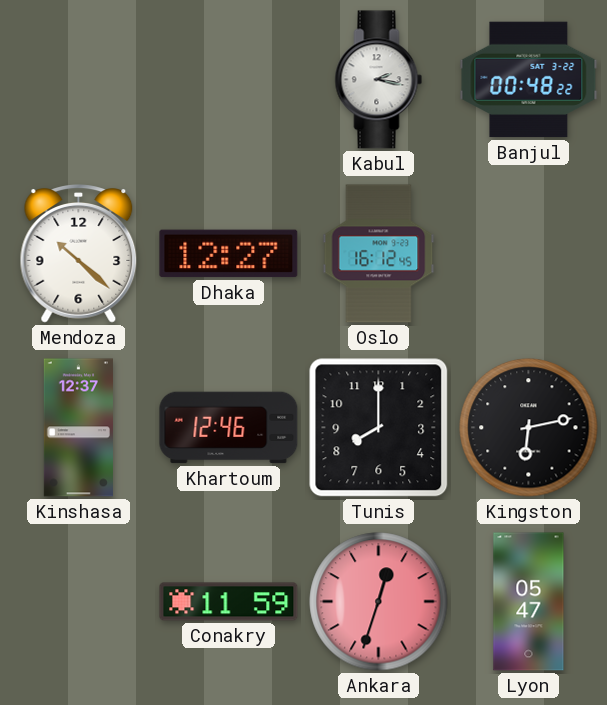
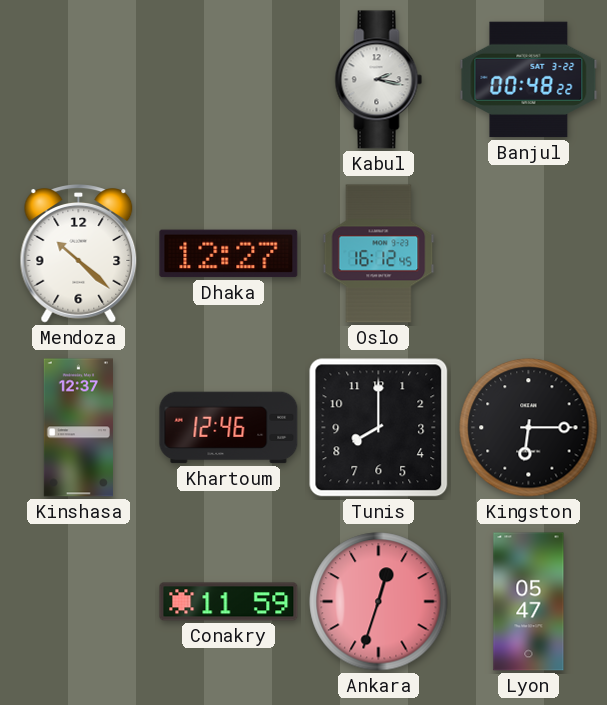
Kingston: 6:13 -> 6:15
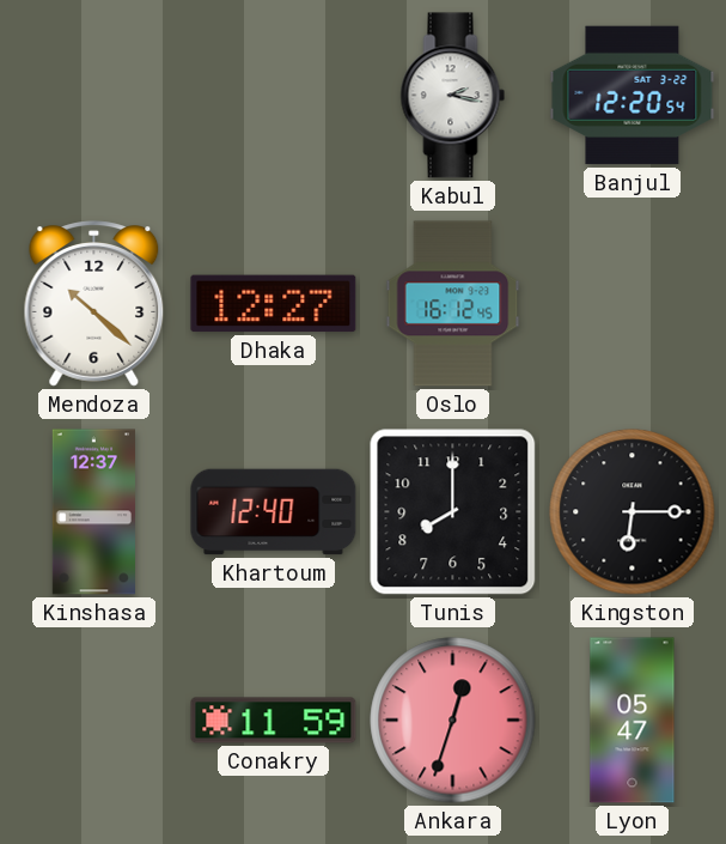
Banjul: 00:48 -> 12:20
Khartoum: 12:46 -> 12:40
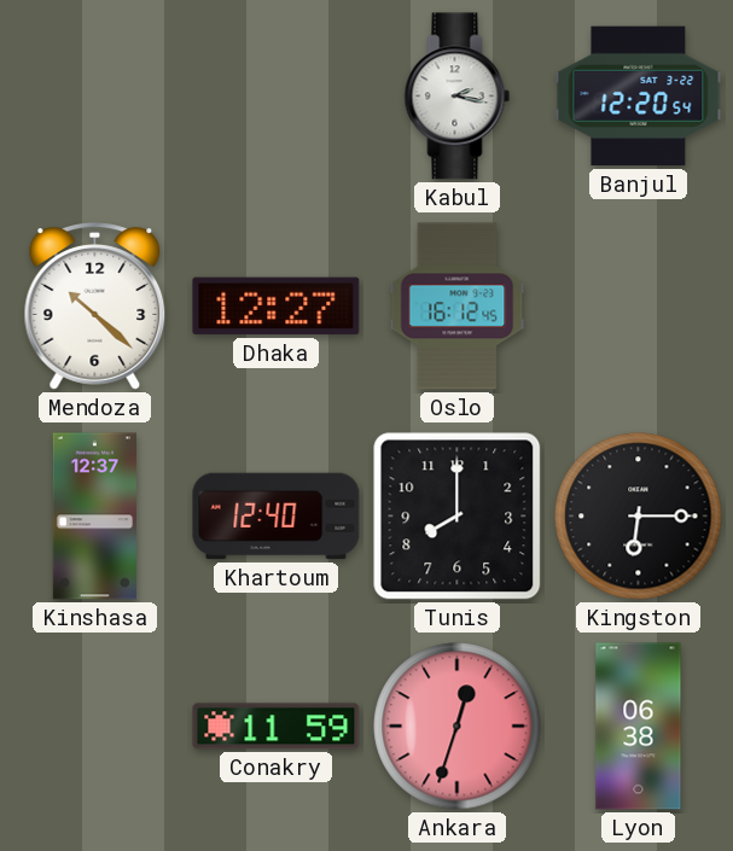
Lyon: 05:47 -> 06:38
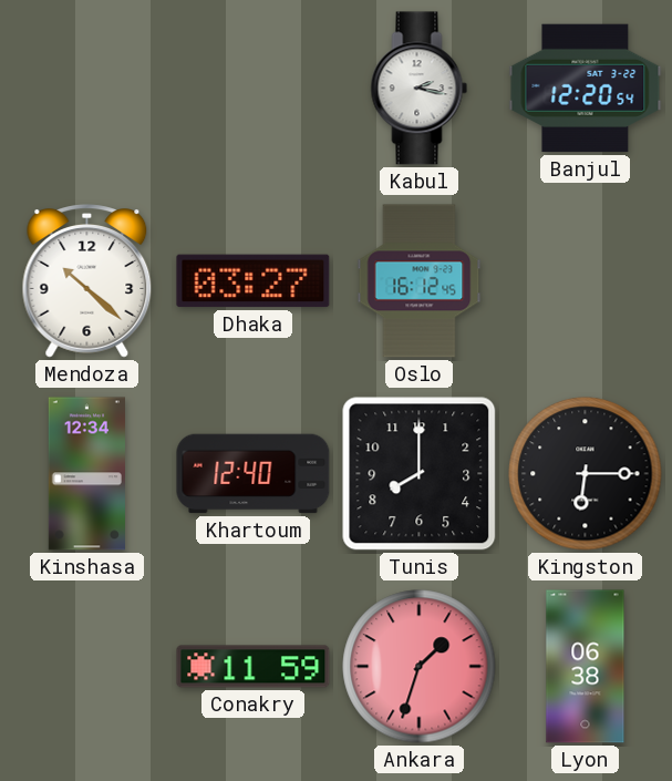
Dhaka: 12:27 -> 03:27
Kinshasa: 12:37 -> 12:34
Ankara: 12:33 -> 1:33
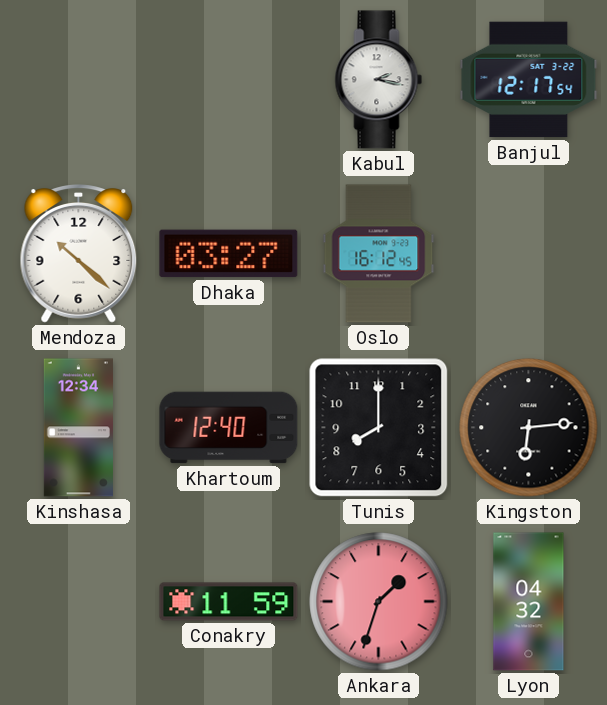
Banjul: 12:20 -> 12:17
Kingston: 6:15 -> 6:14
Lyon: 06:38 -> 04:32
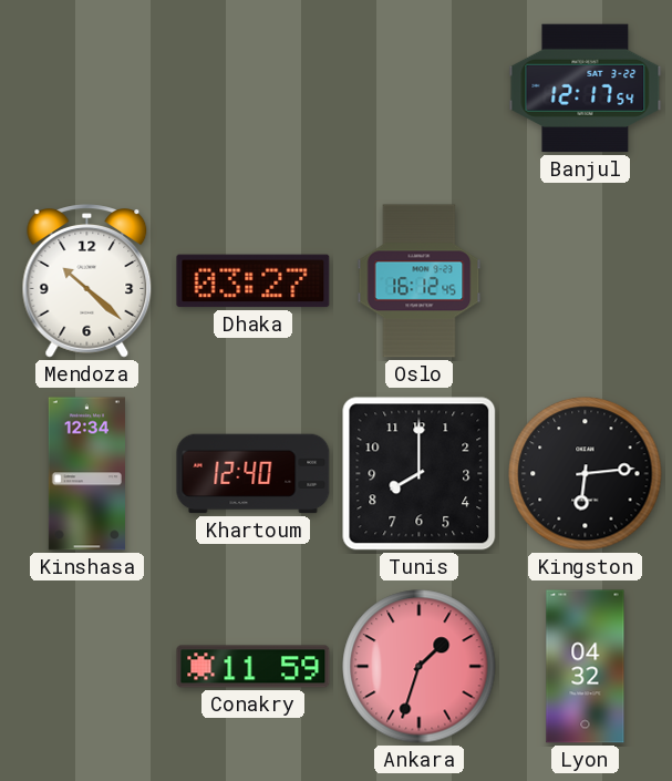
Kabul: 2:17 -> none
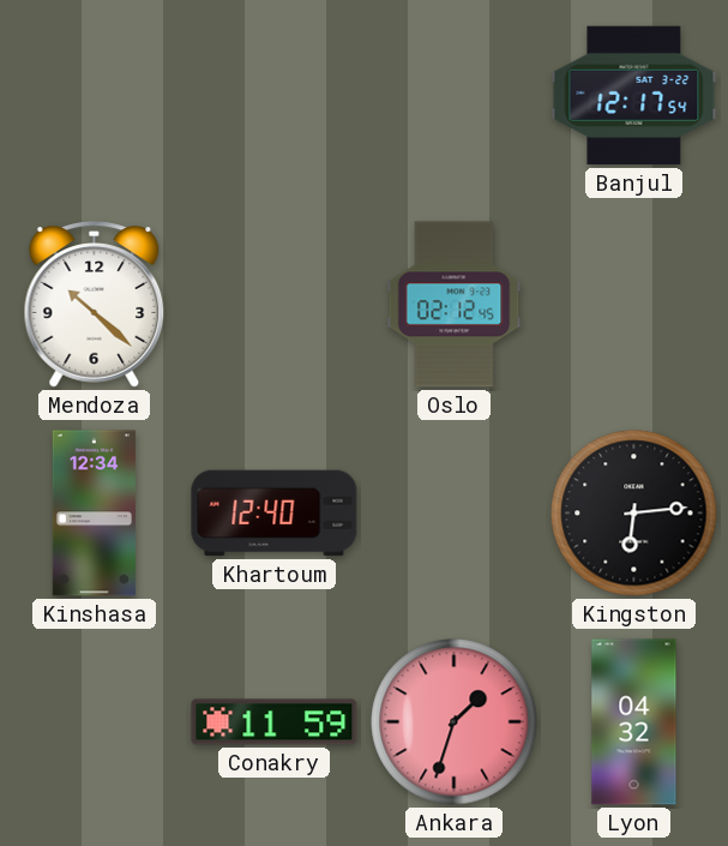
Dhaka: 03:27 -> none
Oslo: 16:12 -> 02:12
Tunis: 8:00 -> none
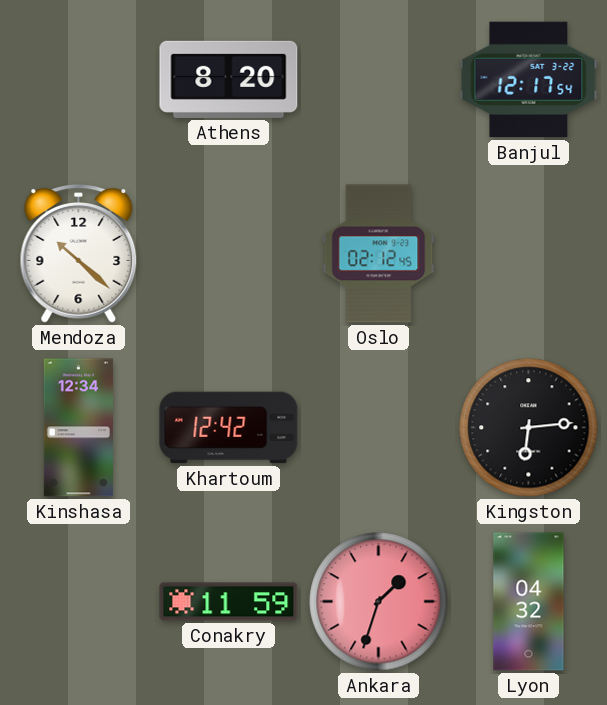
Athens: none -> 8:20
Khartoum: 12:40 -> 12:42
